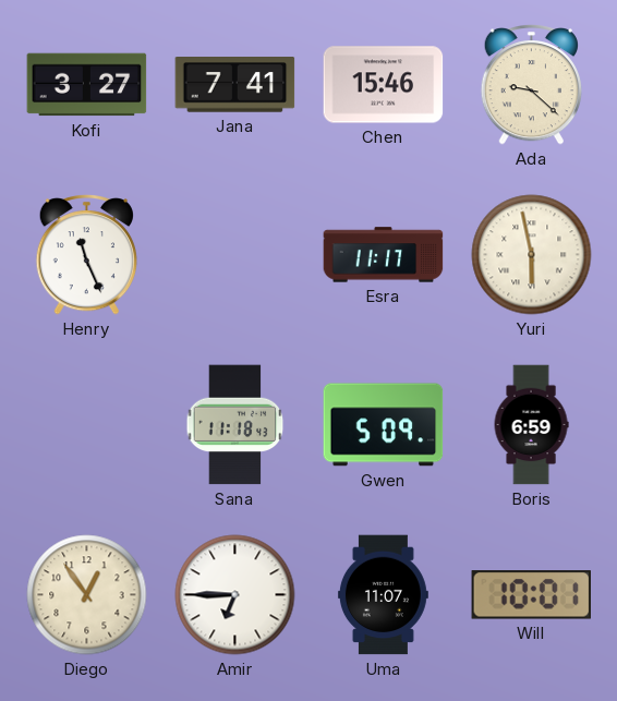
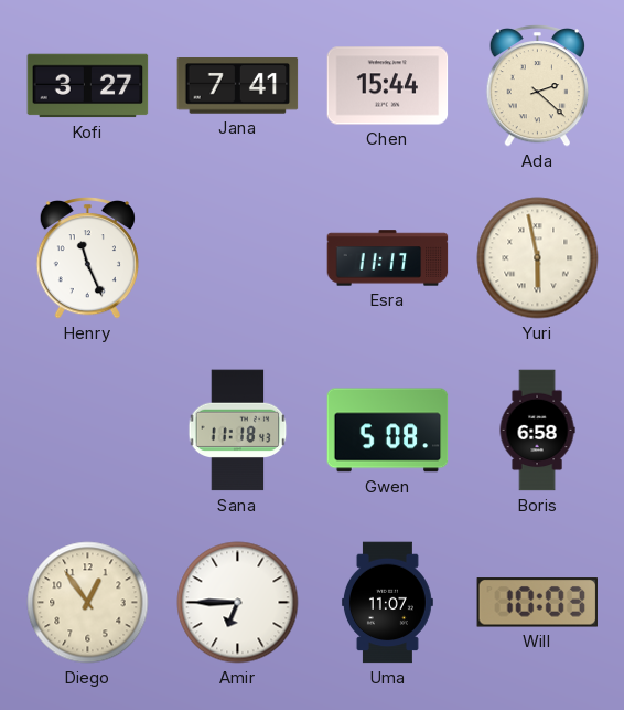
Chen: 15:46 -> 15:44
Ada: 9:22 -> 2:22
Gwen: 5:09 -> 5:08
Boris: 6:59 -> 6:58
Will: 10:01 -> 10:03
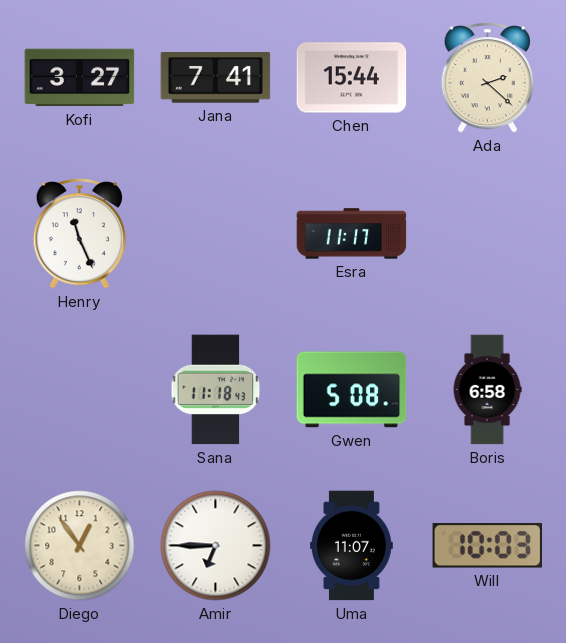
Yuri: 5:58 -> none
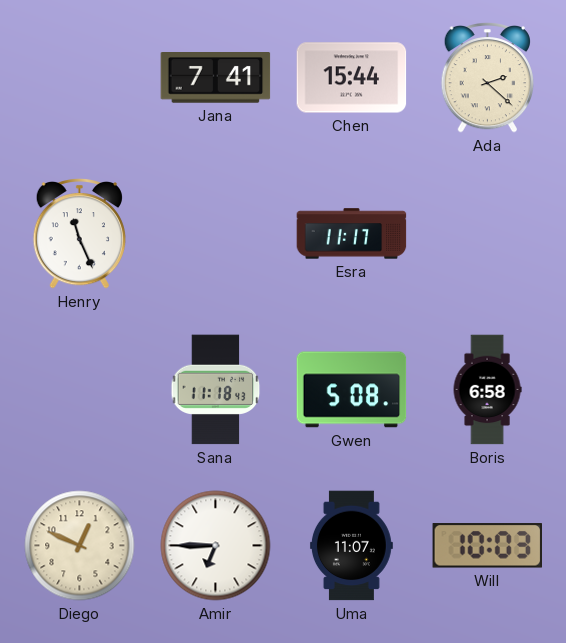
Kofi: 3:27 -> none
Diego: 12:54 -> 12:49
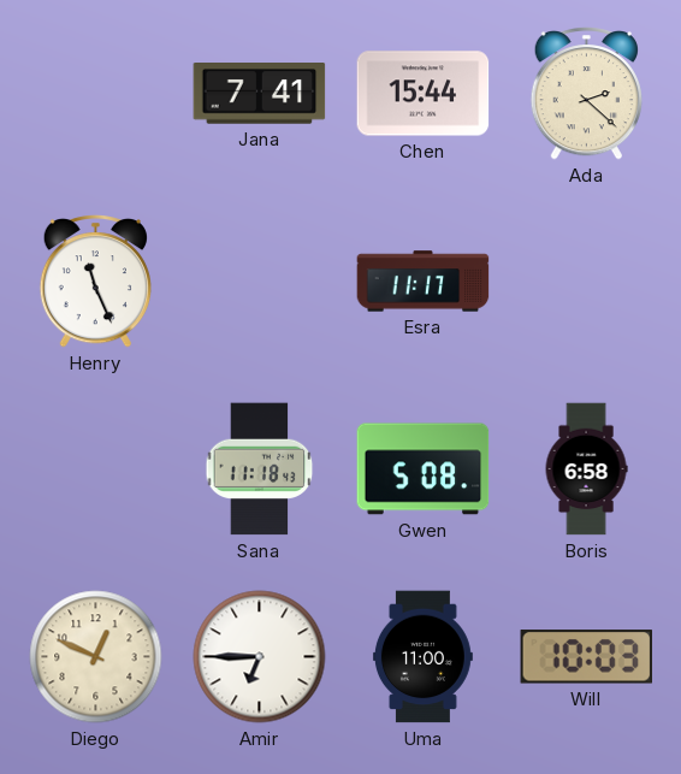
Uma: 11:07 -> 11:00
